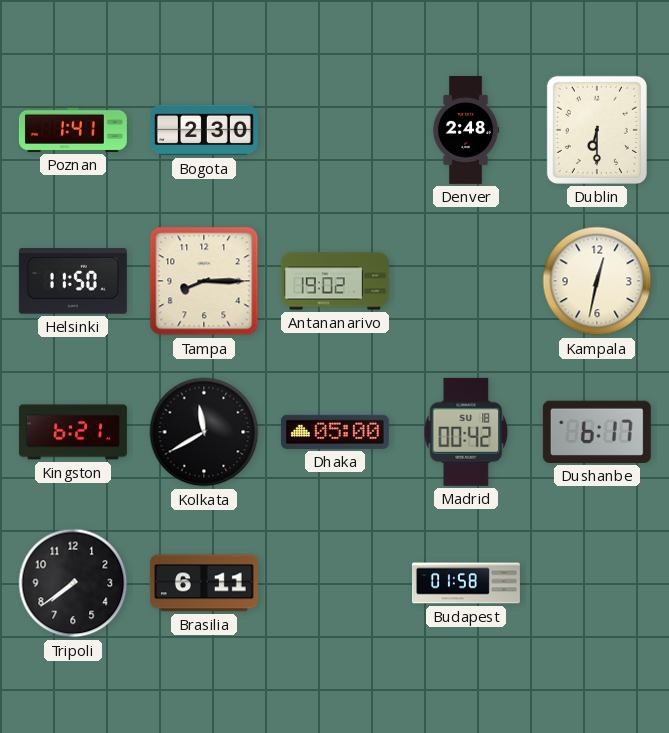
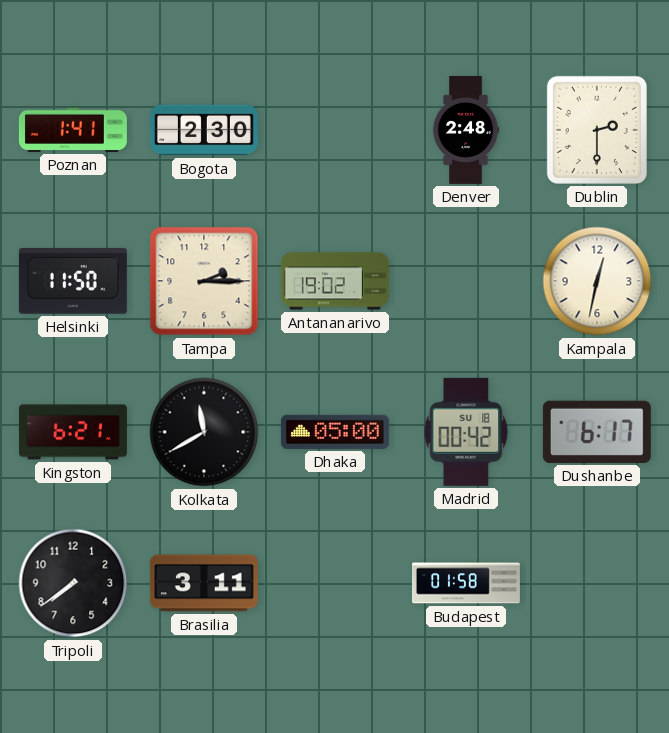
Dublin: 6:30 -> 2:30
Tampa: 8:15 -> 2:15
Brasilia: 6:11 -> 3:11
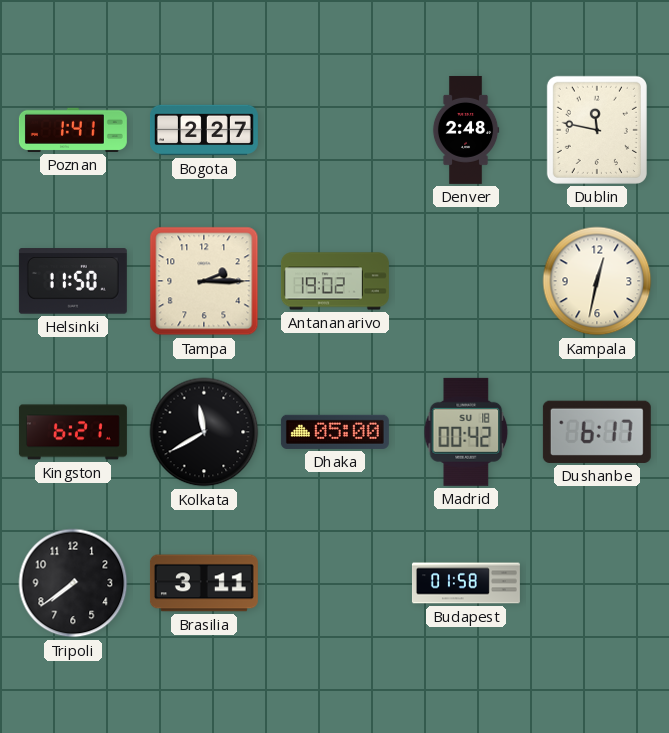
Bogota: 2:30 -> 2:27
Dublin: 2:30 -> 11:47
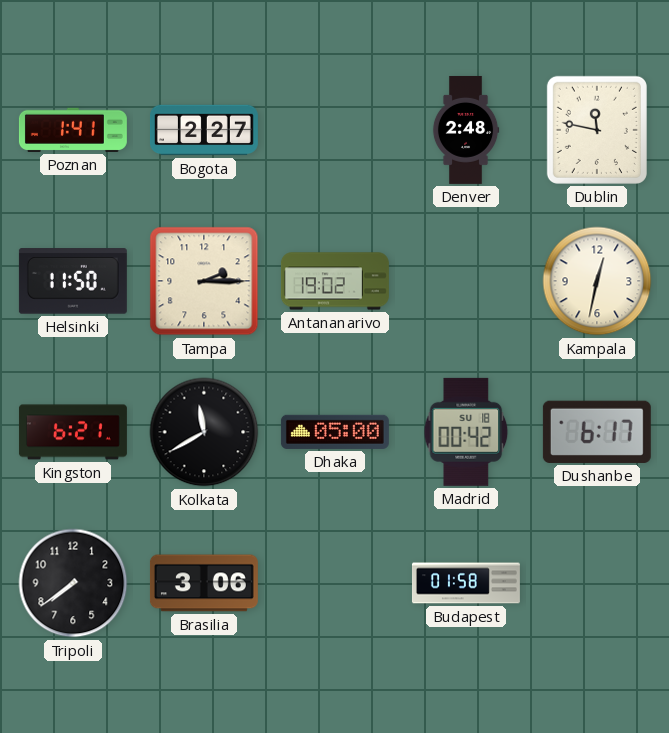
Brasilia: 3:11 -> 3:06
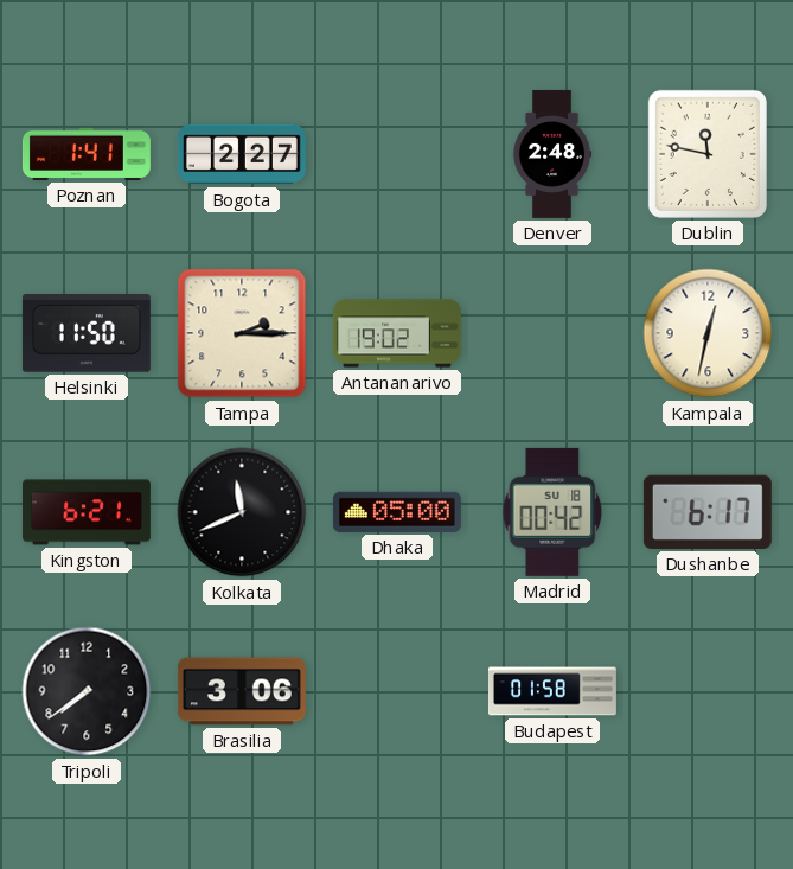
Kolkata: 11:40 -> 11:41
